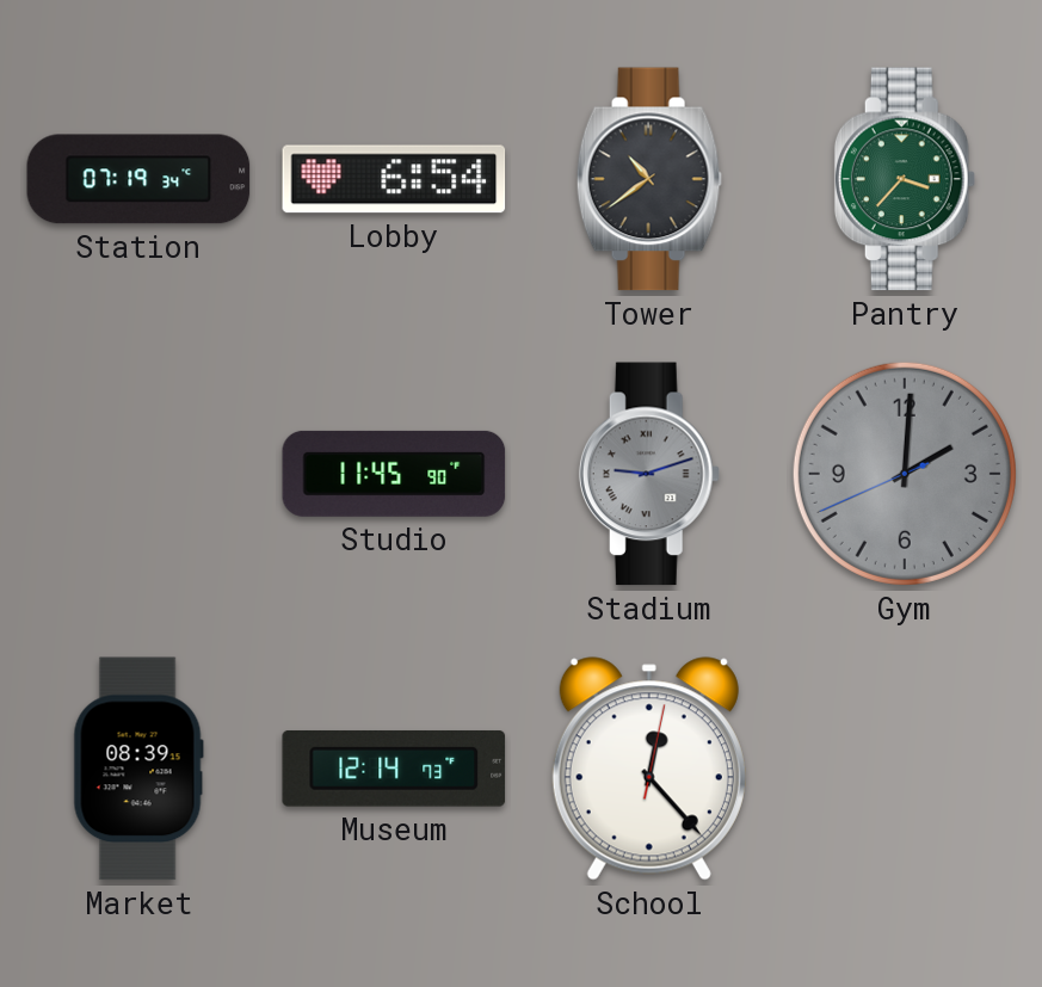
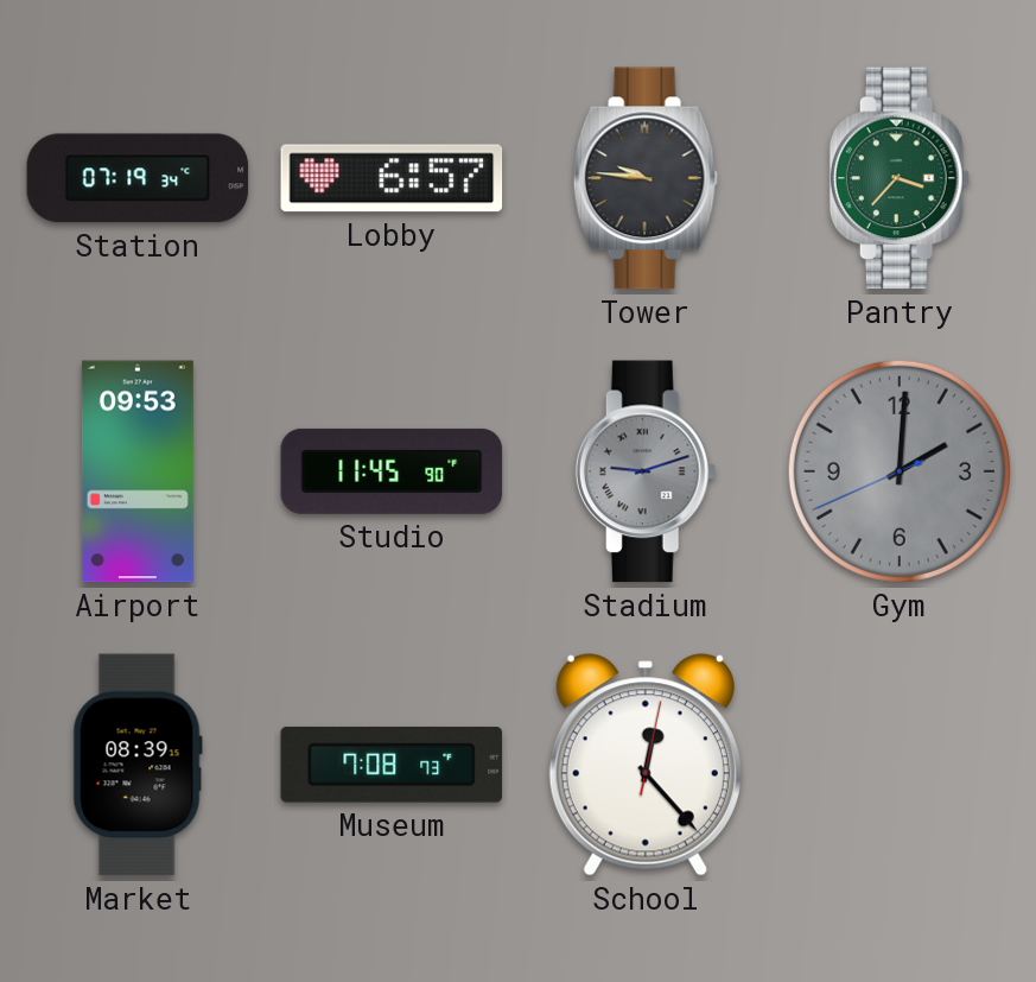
Lobby: 6:54 -> 6:57
Tower: 10:39 -> 9:46
Airport: none -> 09:53
Museum: 12:14 -> 7:08
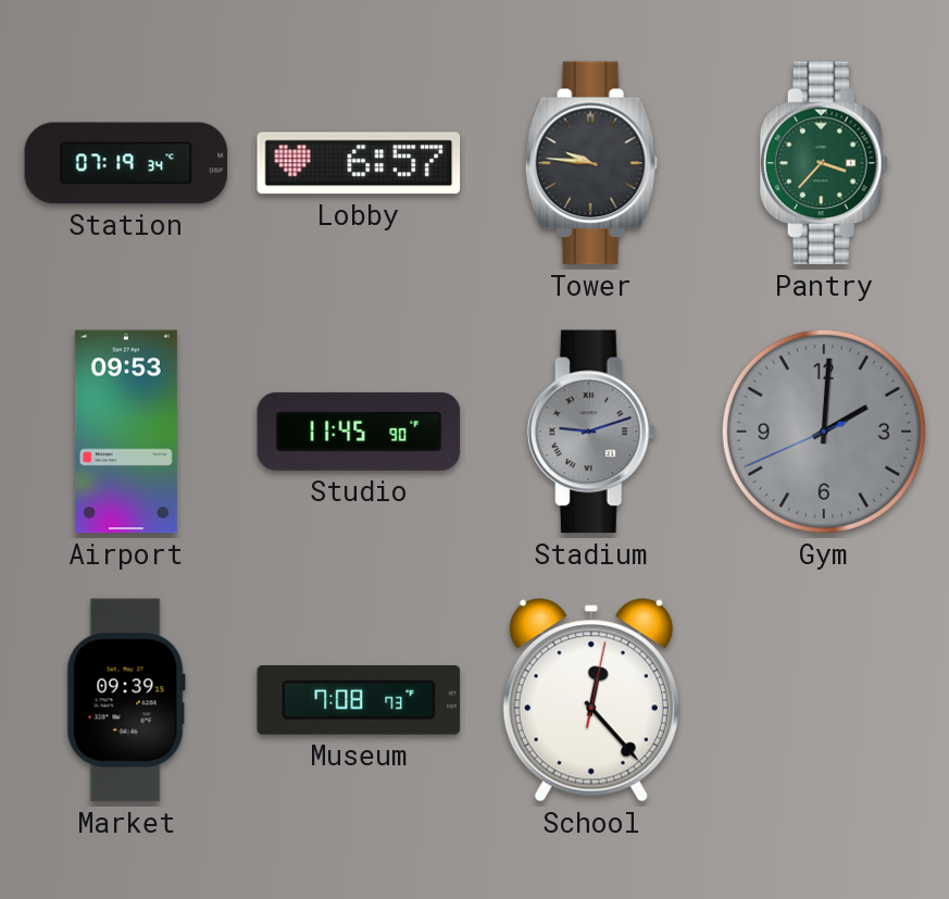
Market: 08:39 -> 09:39
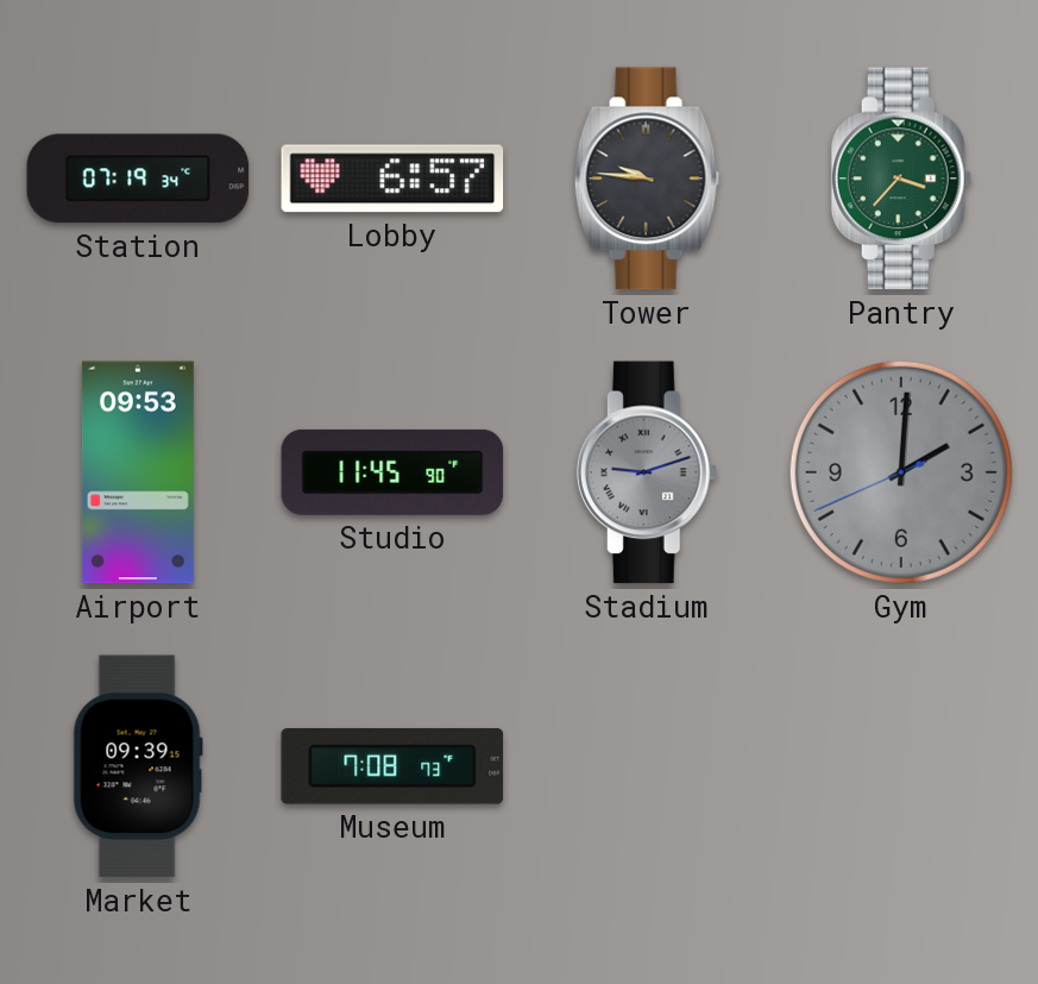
School: 12:23 -> none
